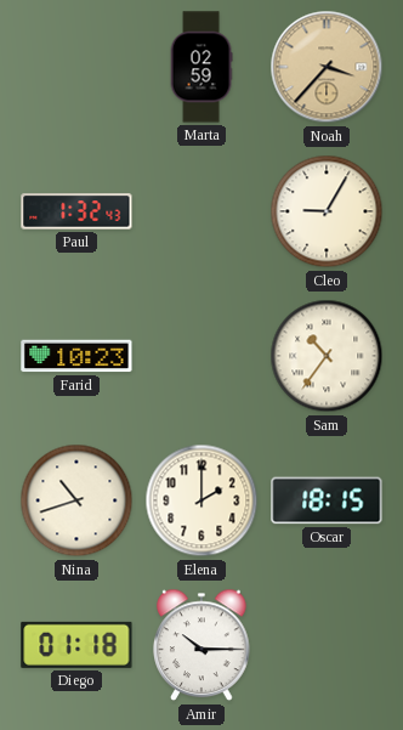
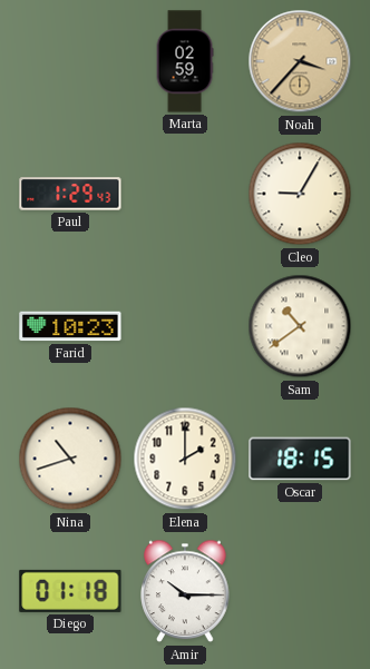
Paul: 1:32 -> 1:29
Sam: 10:36 -> 10:39
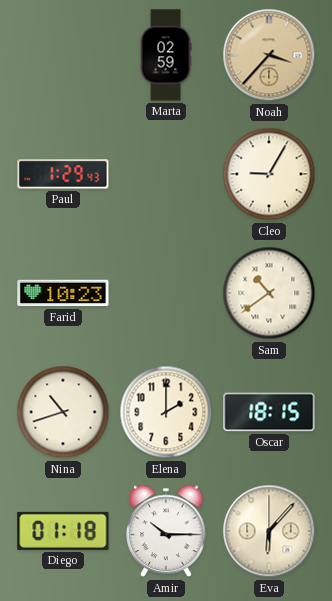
Eva: none -> 6:07
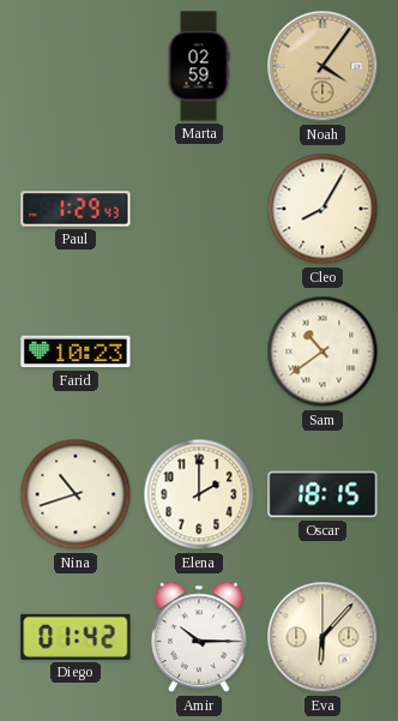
Noah: 3:37 -> 4:06
Cleo: 9:05 -> 8:05
Diego: 01:18 -> 01:42
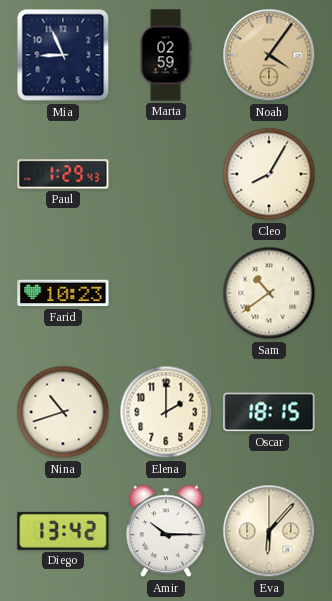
Mia: none -> 8:56
Diego: 01:42 -> 13:42
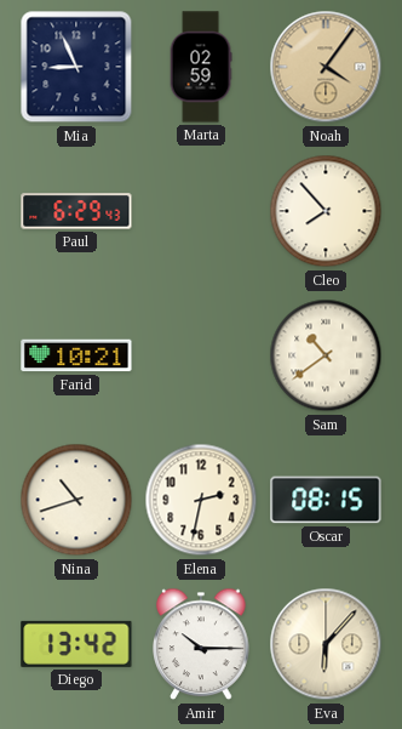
Paul: 1:29 -> 6:29
Cleo: 8:05 -> 7:53
Farid: 10:23 -> 10:21
Elena: 2:00 -> 2:32
Oscar: 18:15 -> 08:15
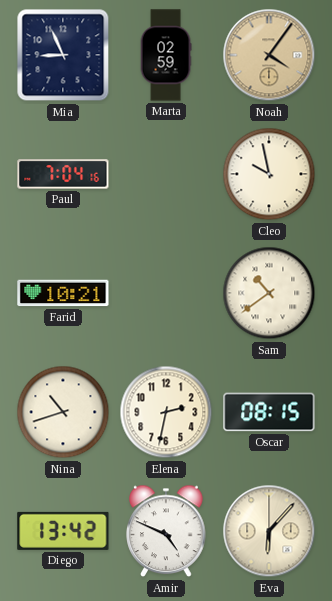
Paul: 6:29 -> 7:04
Cleo: 7:53 -> 9:58
Amir: 10:15 -> 4:49
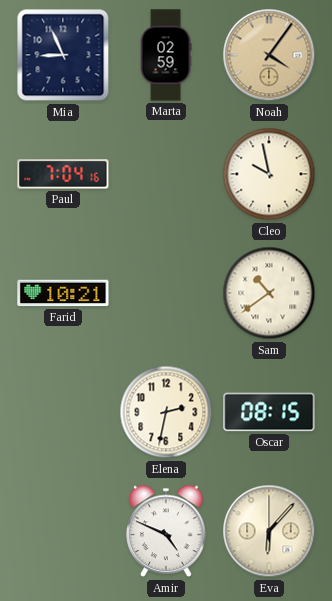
Nina: 10:42 -> none
Diego: 13:42 -> none
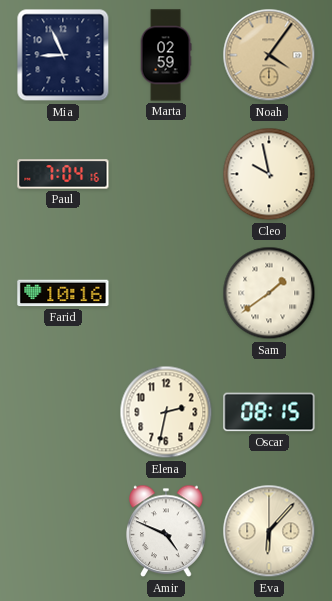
Farid: 10:21 -> 10:16
Sam: 10:39 -> 1:39
